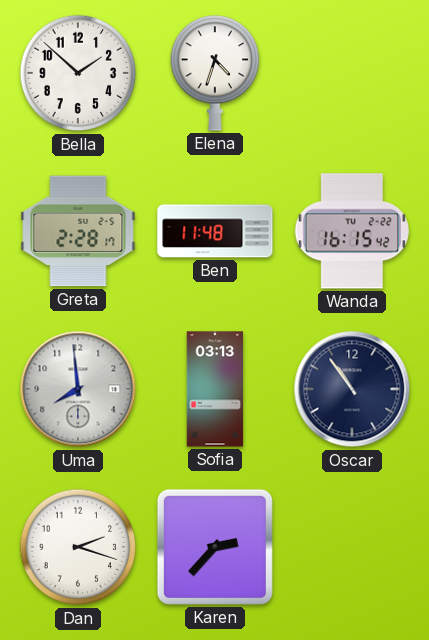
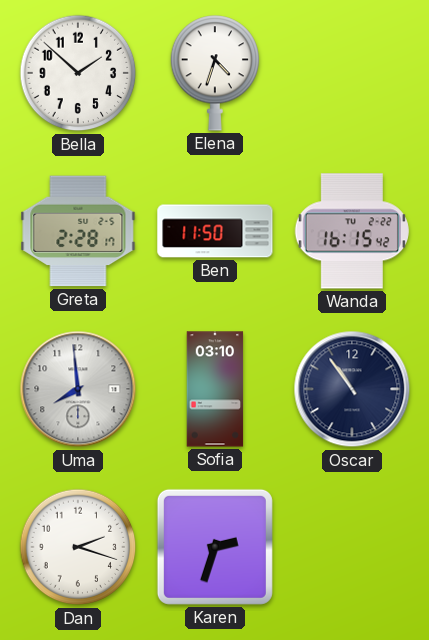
Ben: 11:48 -> 11:50
Sofia: 03:13 -> 03:10
Karen: 2:37 -> 2:33
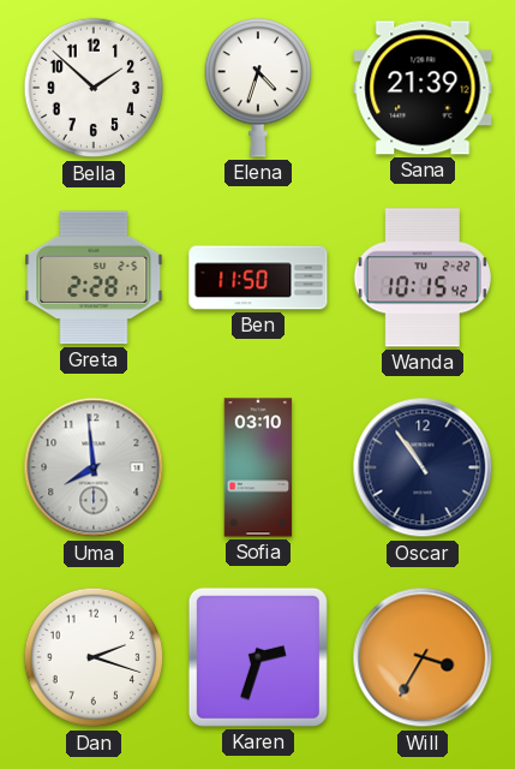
Sana: none -> 21:39
Wanda: 16:15 -> 10:15
Will: none -> 3:35
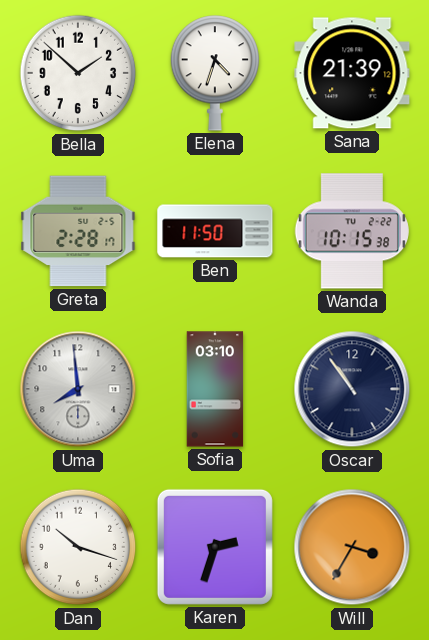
Wanda: 10:15:42 -> 10:15:38
Dan: 2:18 -> 10:18
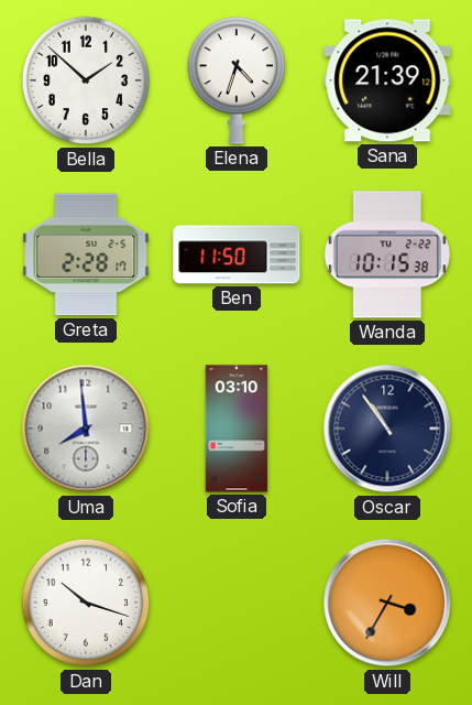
Karen: 2:33 -> none
